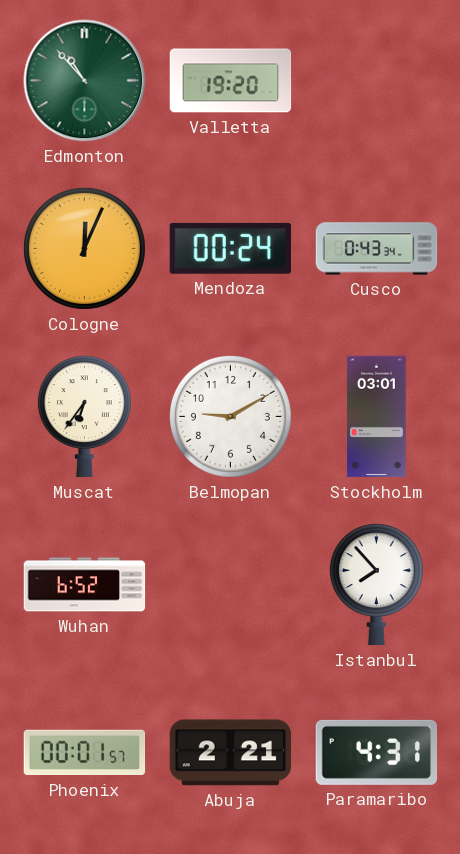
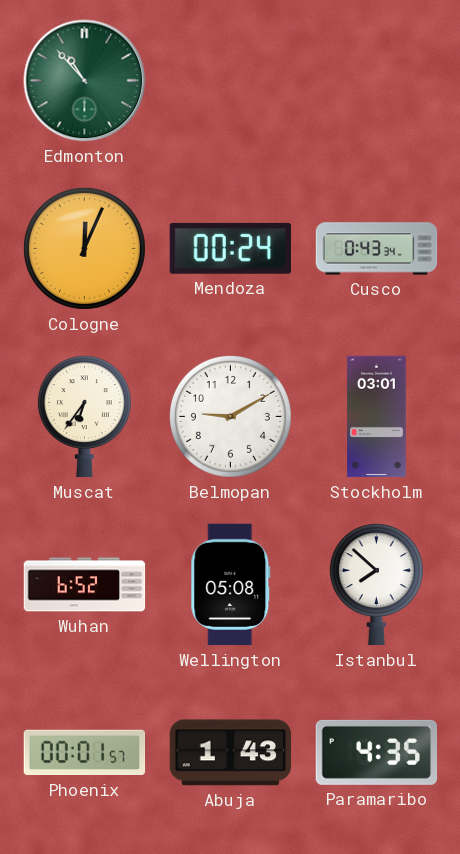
Valletta: 19:20 -> none
Wellington: none -> 05:08
Istanbul: 7:53 -> 7:52
Abuja: 2:21 -> 1:43
Paramaribo: 4:31 -> 4:35
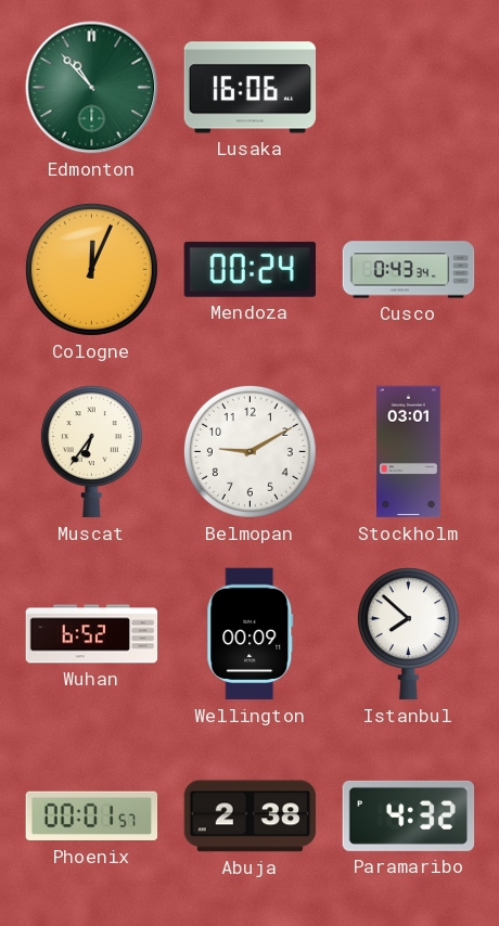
Lusaka: none -> 16:06
Wellington: 05:08 -> 00:09
Abuja: 1:43 -> 2:38
Paramaribo: 4:35 -> 4:32
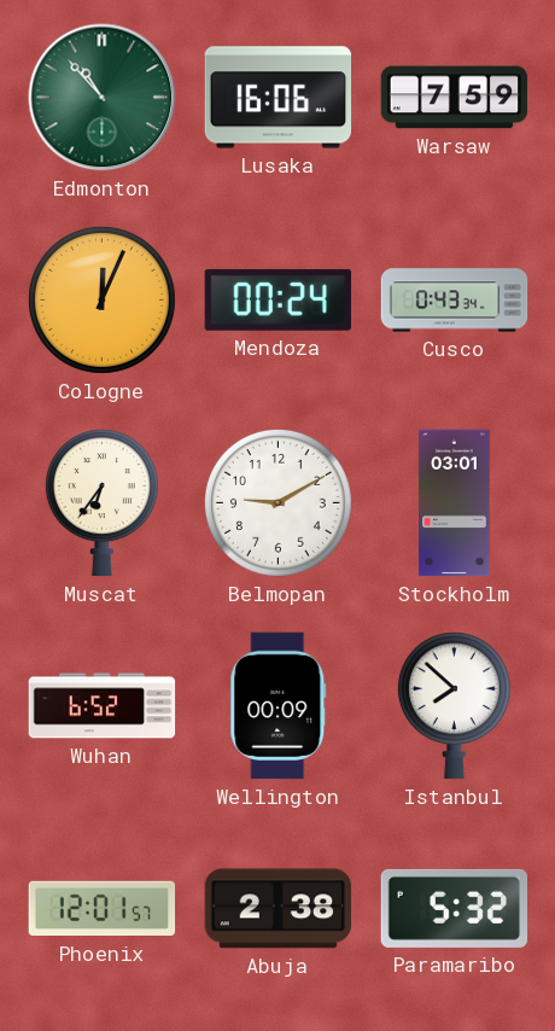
Warsaw: none -> 7:59
Phoenix: 00:01 -> 12:01
Paramaribo: 4:32 -> 5:32
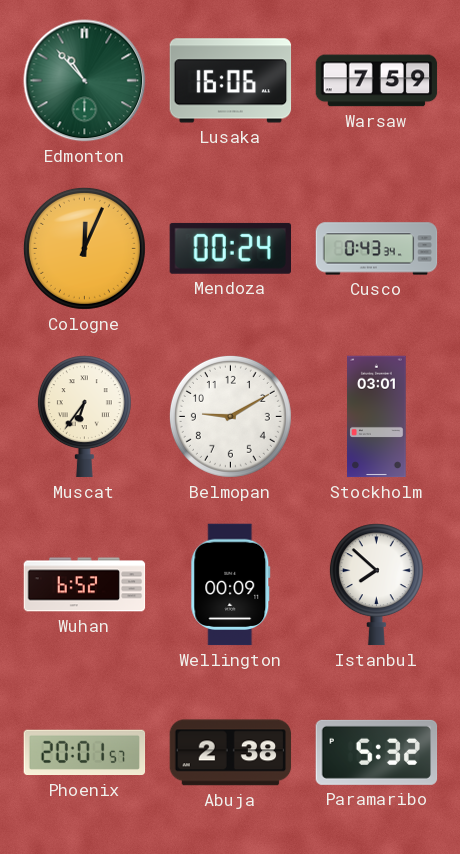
Phoenix: 12:01 -> 20:01
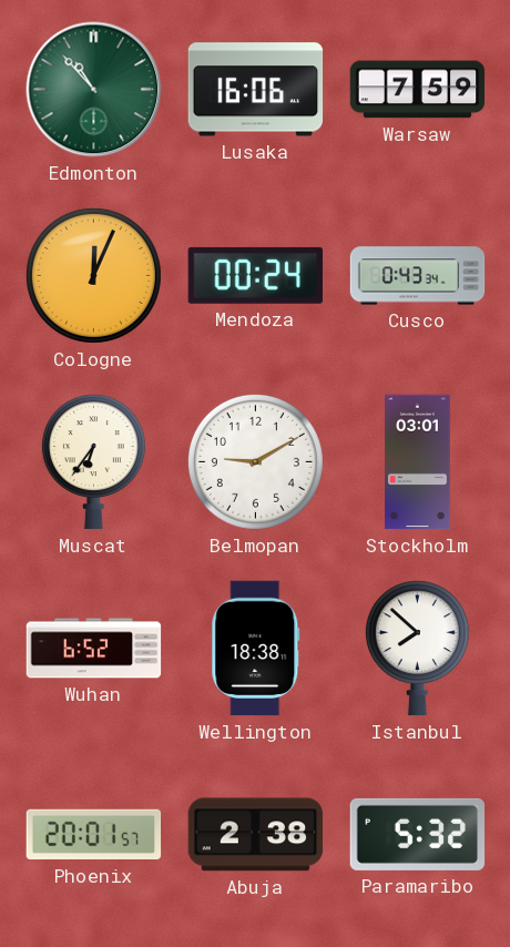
Wellington: 00:09 -> 18:38
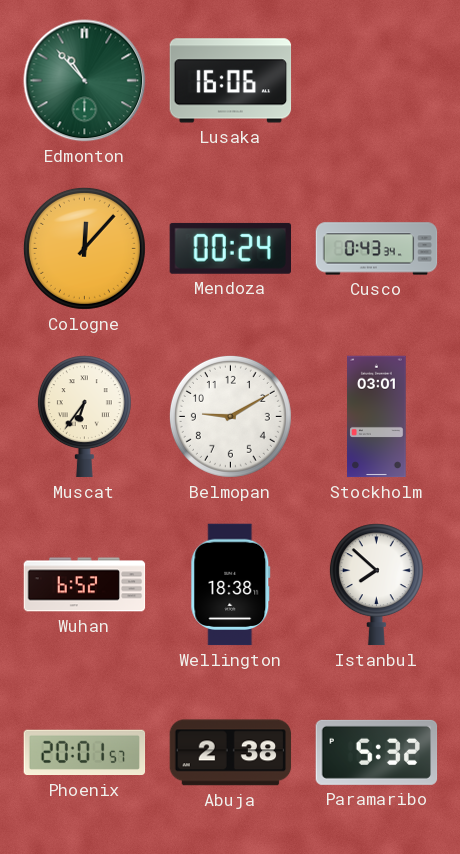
Warsaw: 7:59 -> none
Cologne: 12:04 -> 12:07
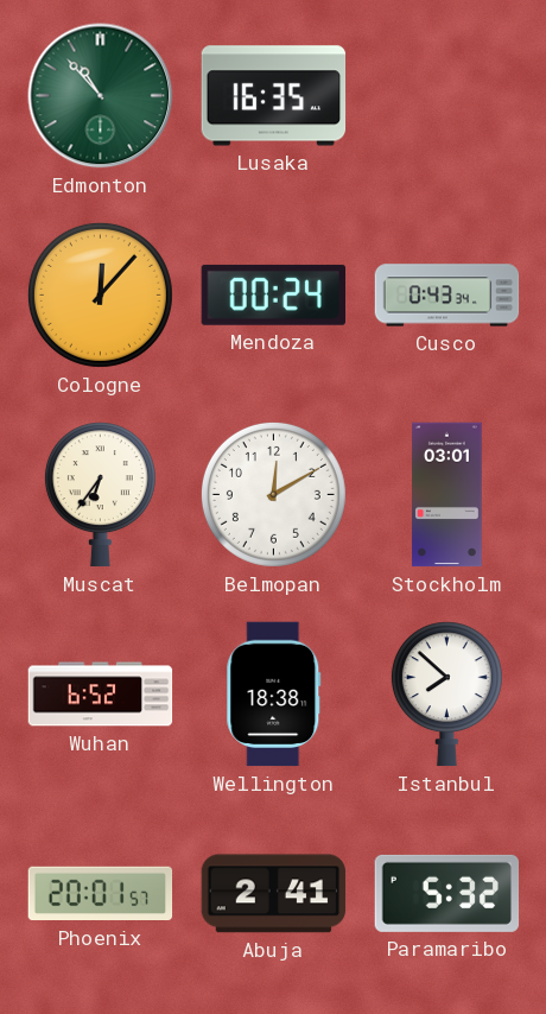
Lusaka: 16:06 -> 16:35
Belmopan: 9:10 -> 12:10
Abuja: 2:38 -> 2:41
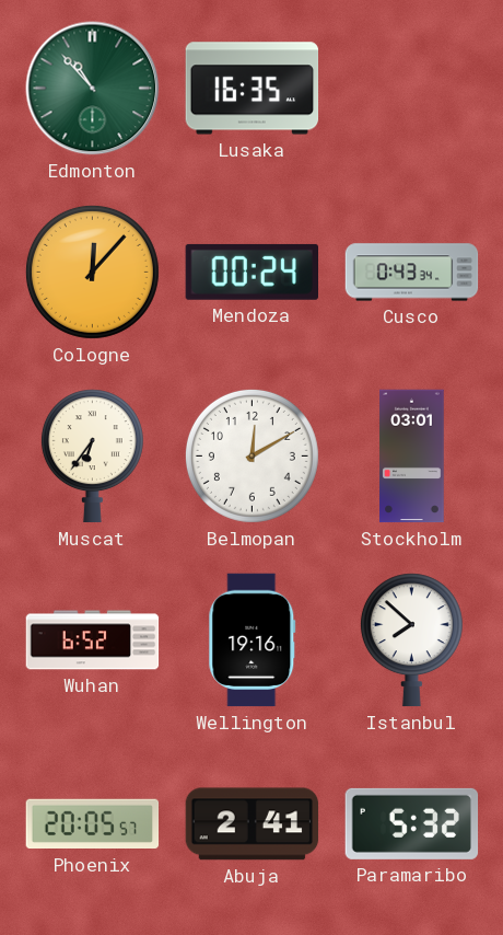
Wellington: 18:38 -> 19:16
Phoenix: 20:01 -> 20:05
